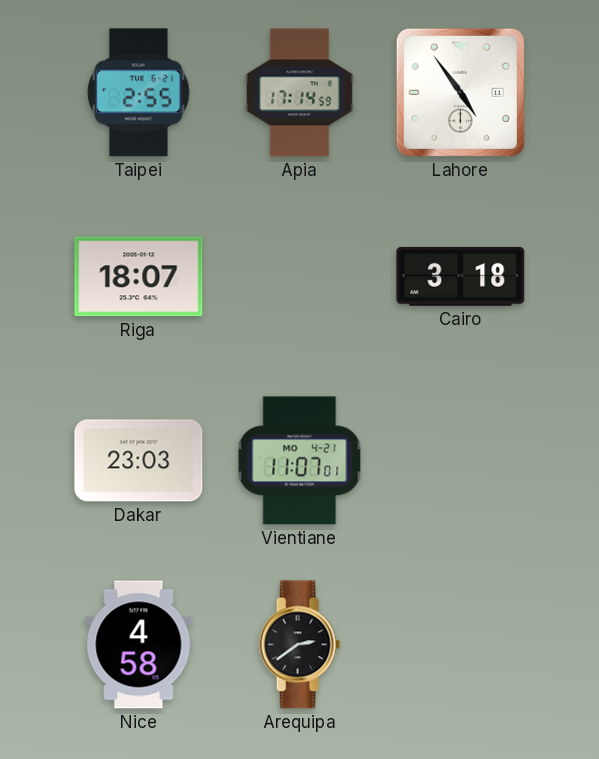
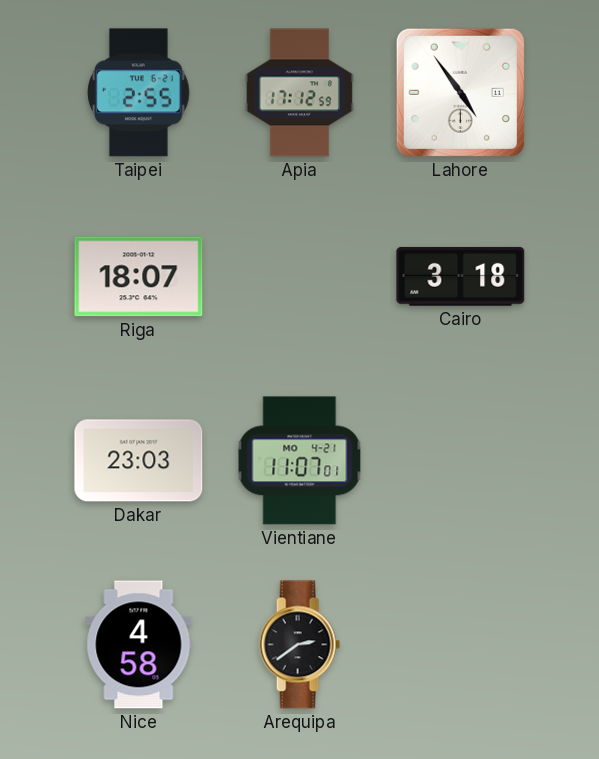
Apia: 17:14 -> 17:12
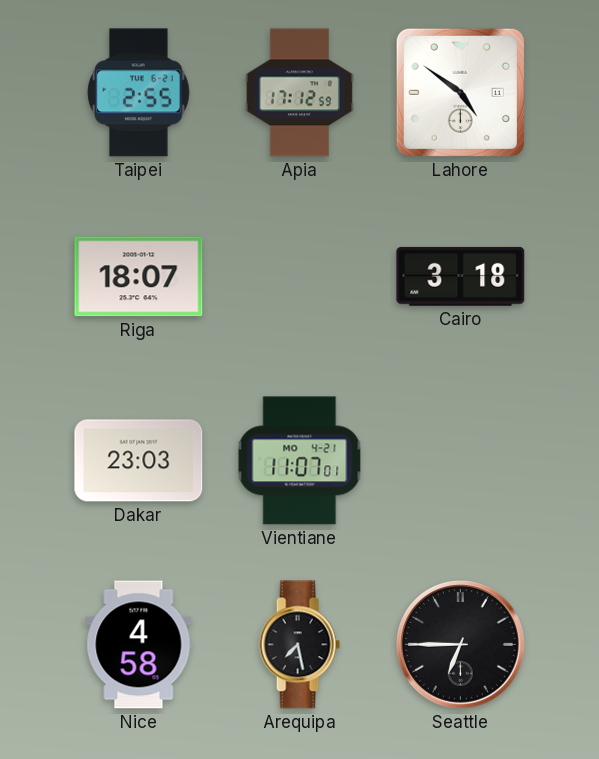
Lahore: 4:54 -> 4:51
Arequipa: 2:39 -> 7:28
Seattle: none -> 6:45
